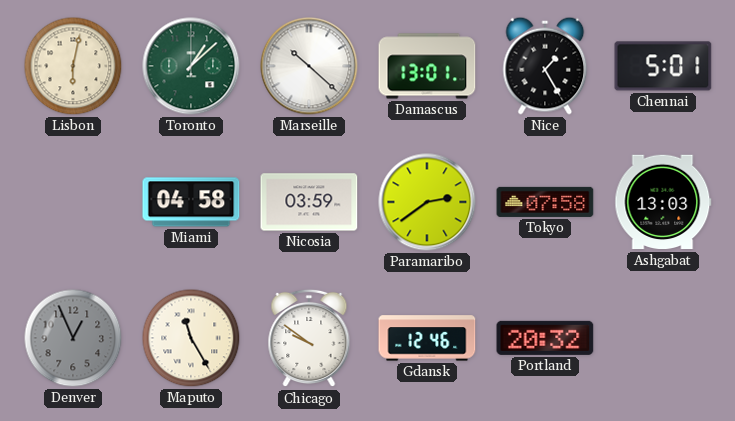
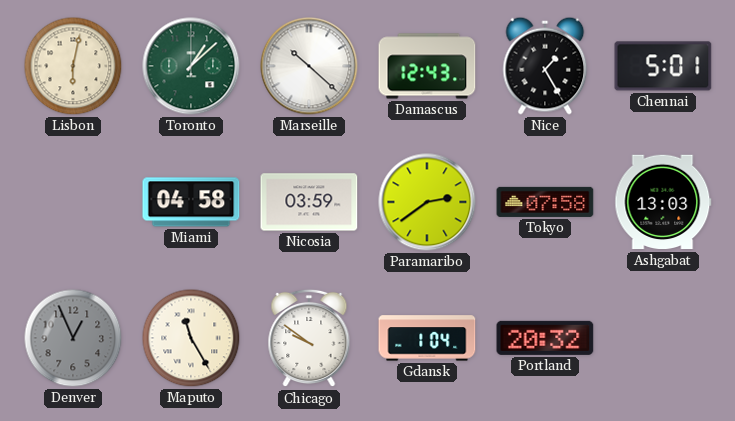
Damascus: 13:01 -> 12:43
Gdansk: 12:46 -> 1:04
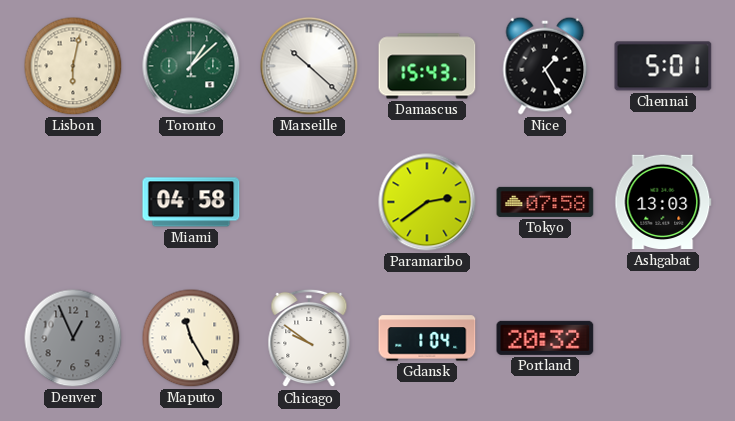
Damascus: 12:43 -> 15:43
Nicosia: 03:59 -> none
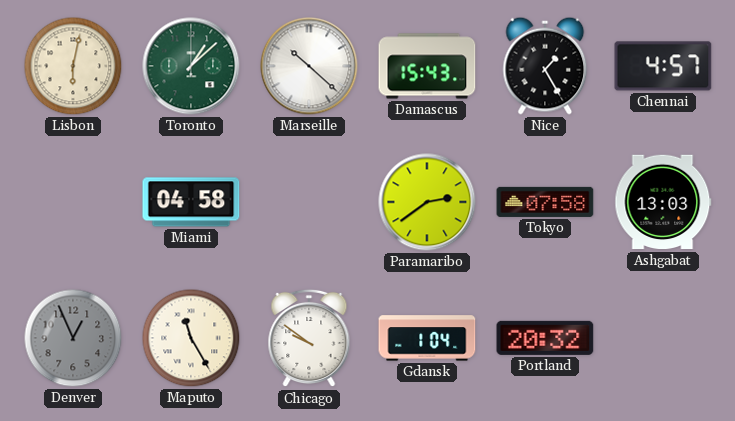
Chennai: 5:01 -> 4:57
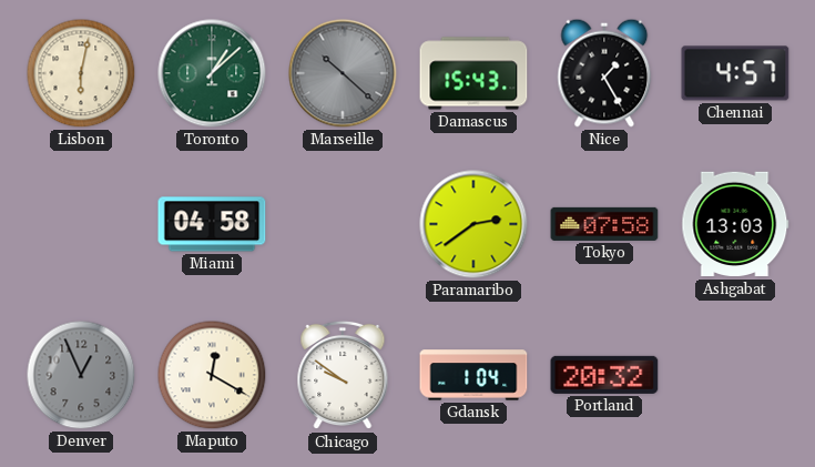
Marseille dial: white -> grey
Maputo: 11:25 -> 12:20
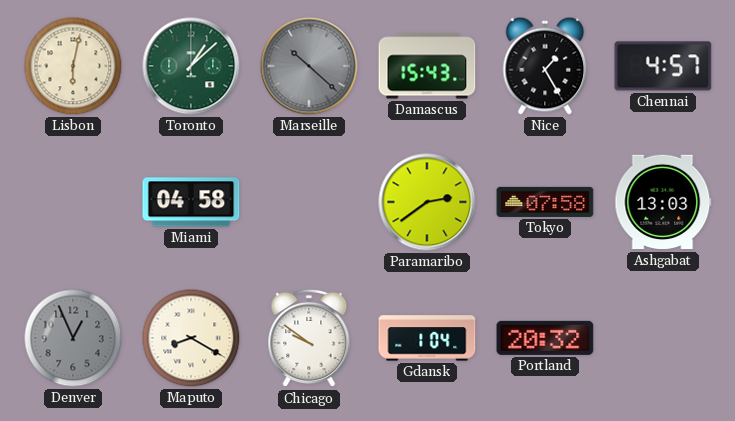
Maputo: 12:20 -> 8:20
